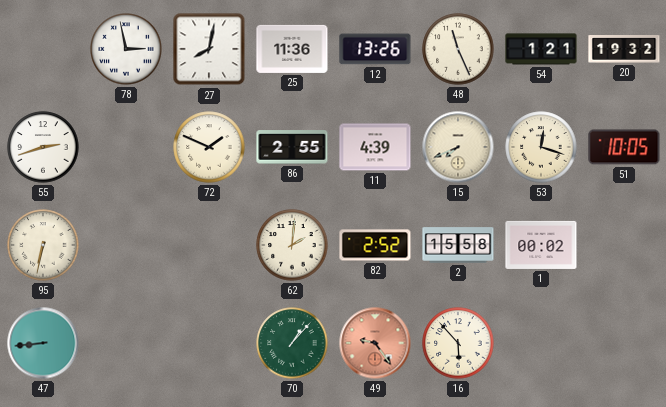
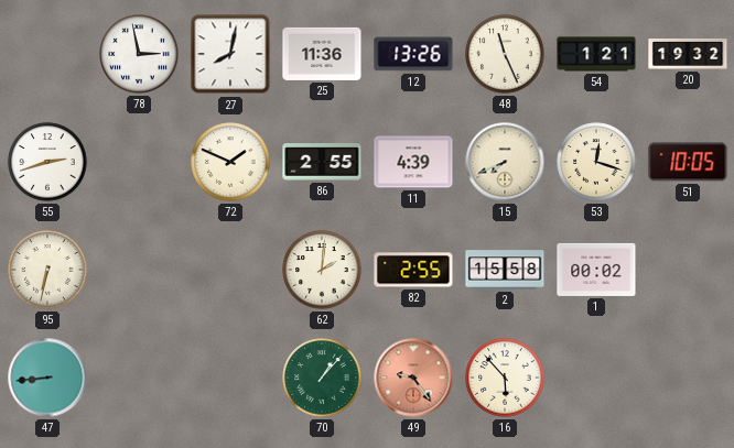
82: 2:52 -> 2:55
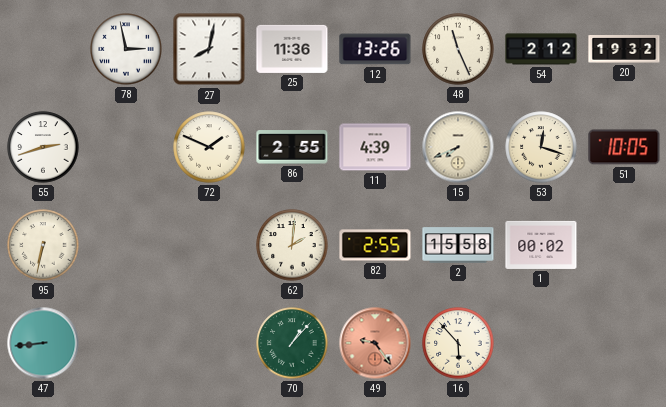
54: 1:21 -> 2:12
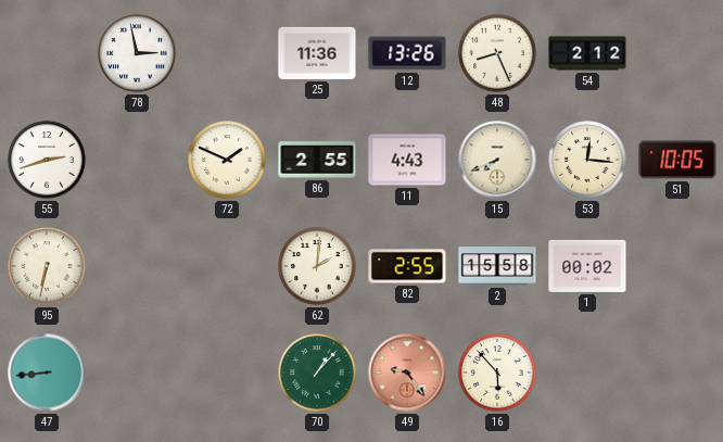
27: 8:02 -> none
48: 11:26 -> 8:26
20: 19:32 -> none
11: 4:39 -> 4:43
53: 12:18 -> 12:16
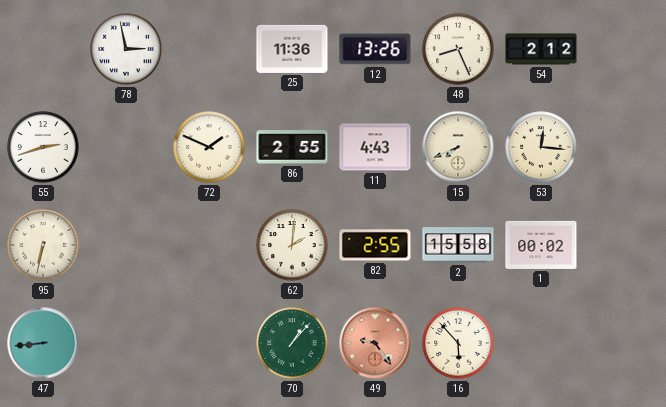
51: 10:05 -> none
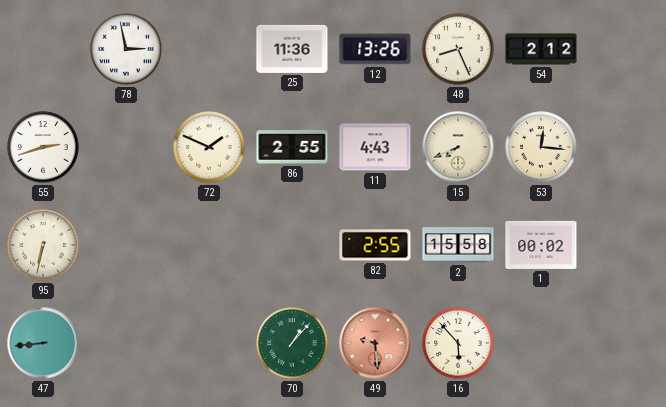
62: 2:01 -> none
49: 9:24 -> 9:29
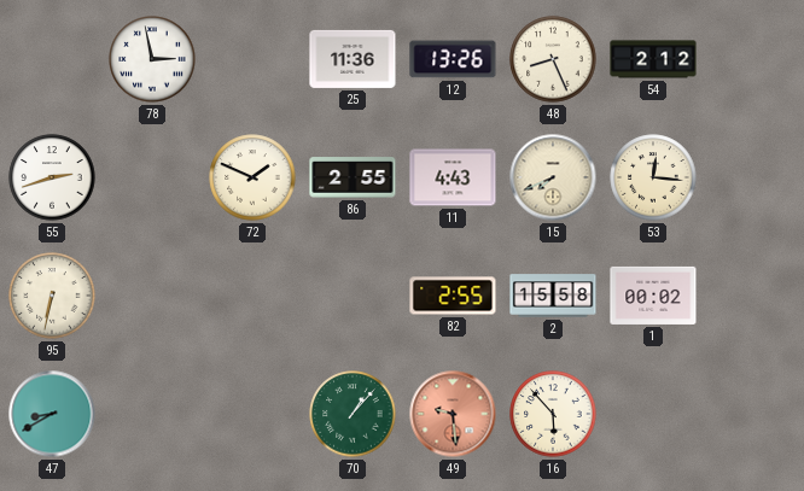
47: 8:44 -> 8:40
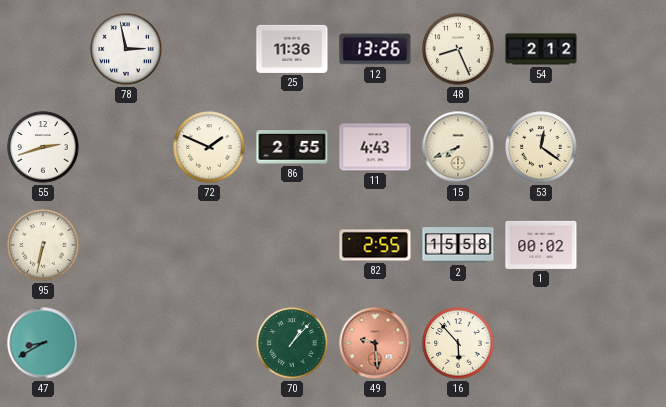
53: 12:16 -> 12:21
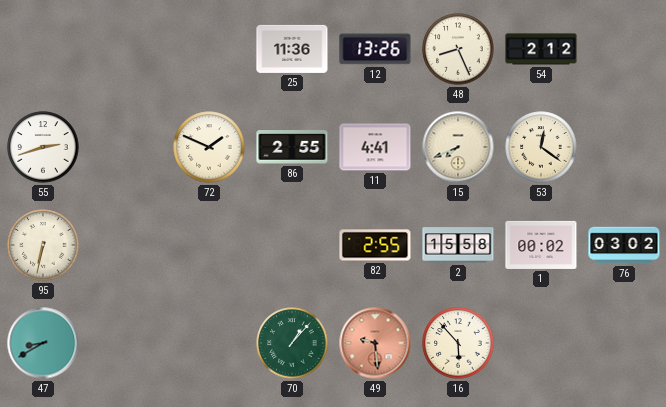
78: 2:58 -> none
11: 4:43 -> 4:41
76: none -> 03:02
